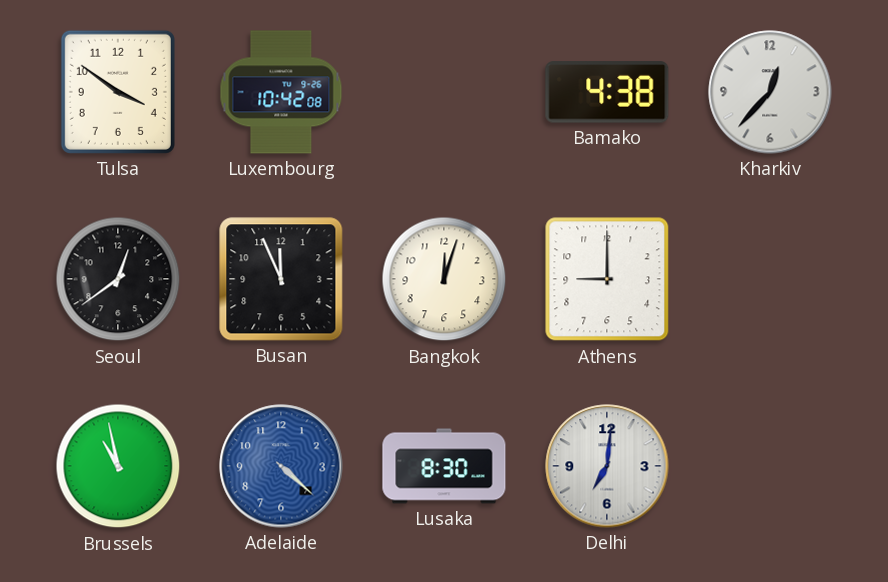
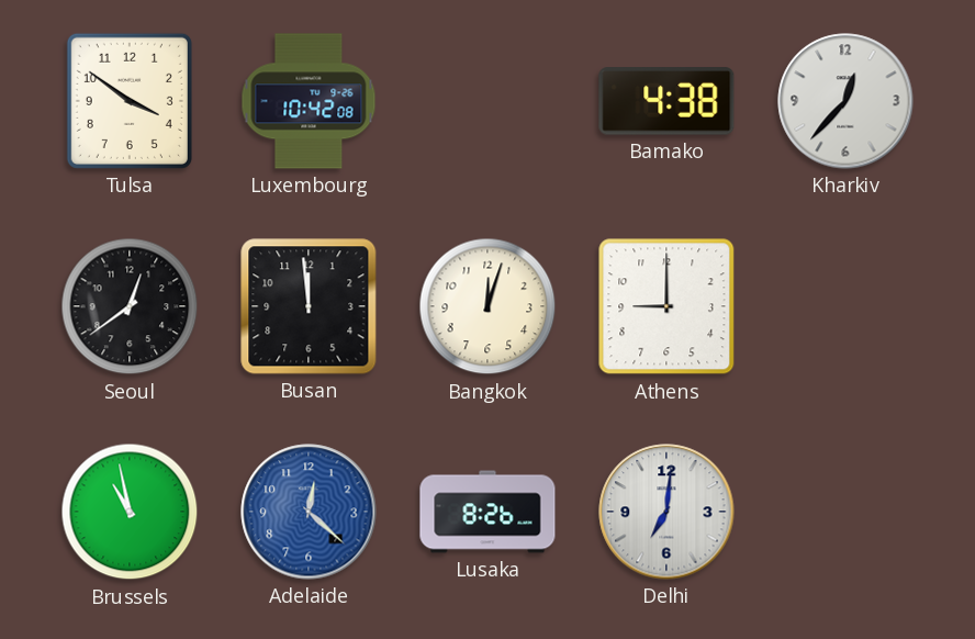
Busan: 11:56 -> 11:59
Adelaide: 4:22 -> 12:22
Lusaka: 8:30 -> 8:26
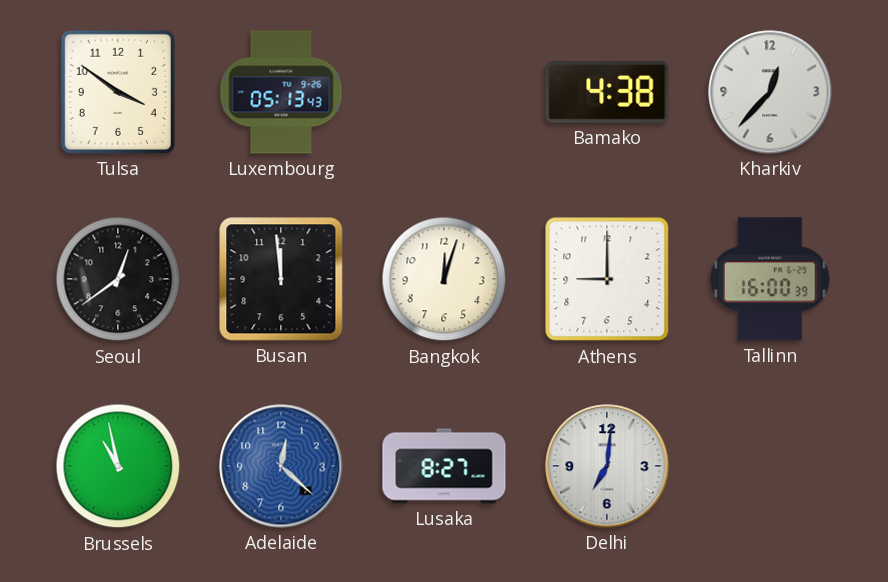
Luxembourg: 10:42 -> 05:13
Tallinn: none -> 16:00
Lusaka: 8:26 -> 8:27
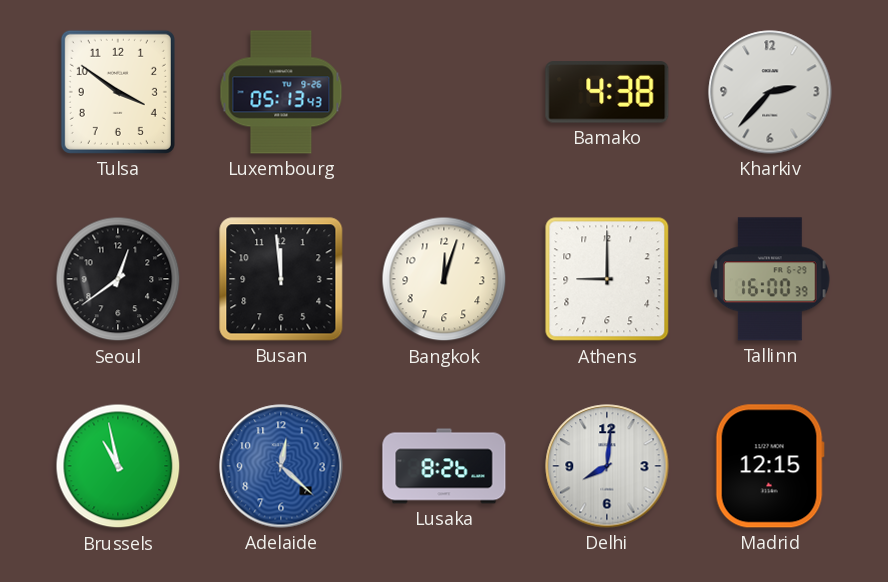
Kharkiv: 12:37 -> 2:37
Lusaka: 8:27 -> 8:26
Delhi: 7:01 -> 8:01
Madrid: none -> 12:15
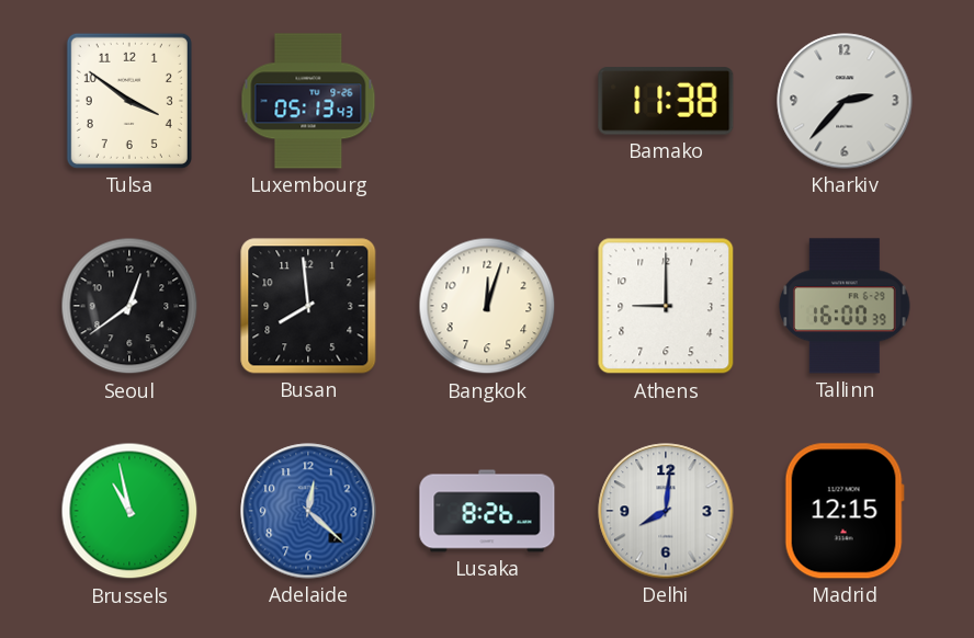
Bamako: 4:38 -> 11:38
Busan: 11:59 -> 7:59
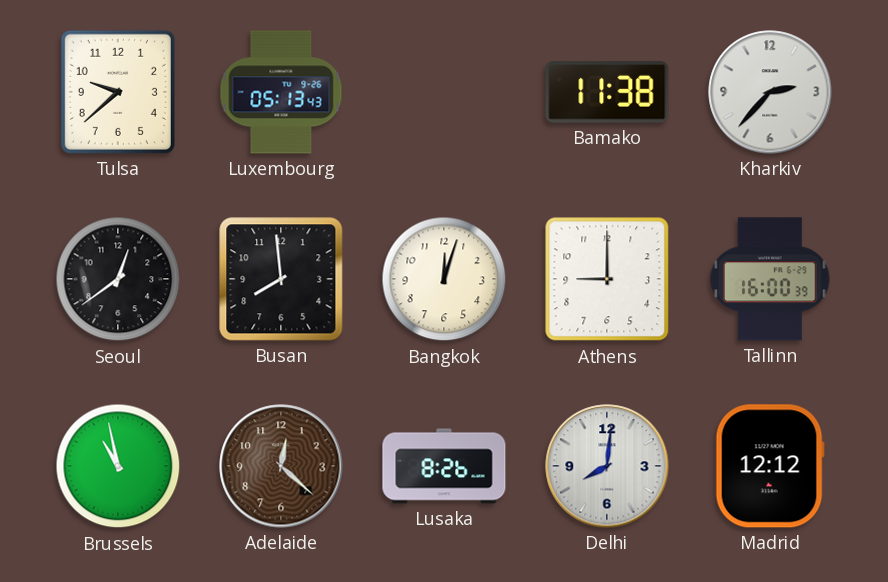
Tulsa: 3:51 -> 9:38
Adelaide dial: blue -> brown
Madrid: 12:15 -> 12:12
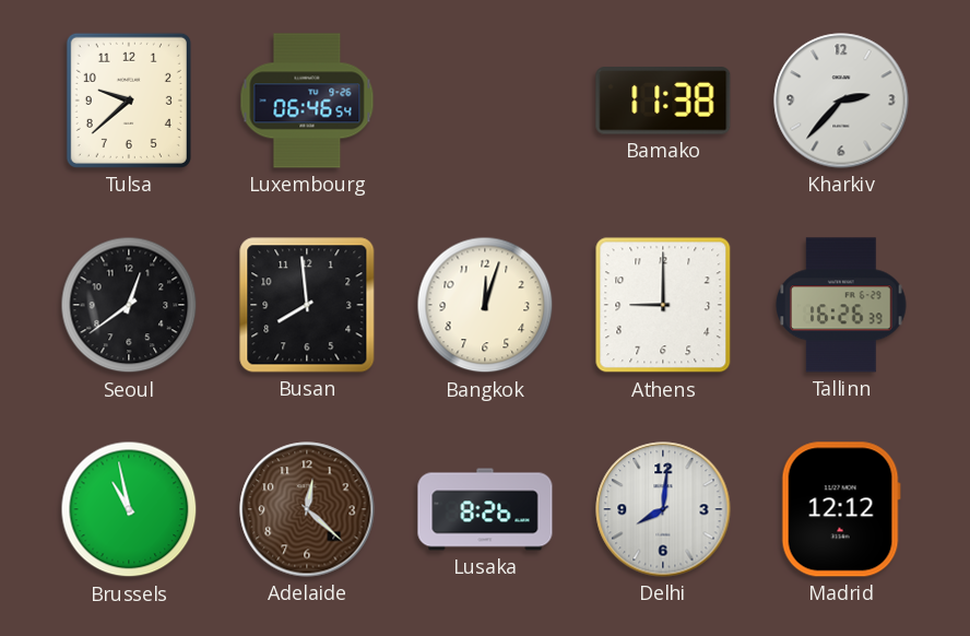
Luxembourg: 05:13 -> 06:46
Tallinn: 16:00 -> 16:26
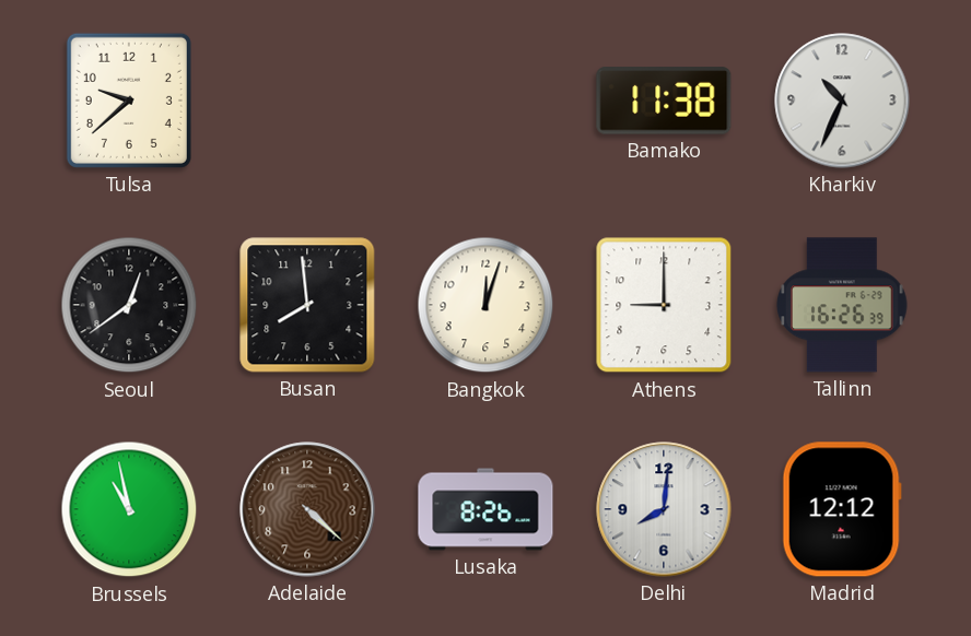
Luxembourg: 06:46 -> none
Kharkiv: 2:37 -> 10:34
Adelaide: 12:22 -> 4:22
